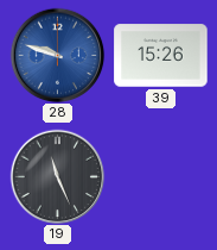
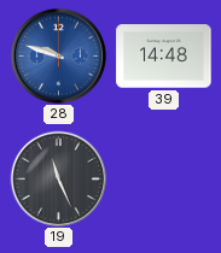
39: 15:26 -> 14:48
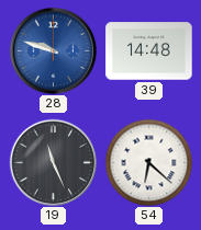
54: none -> 6:22
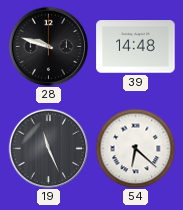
28 dial: blue -> black
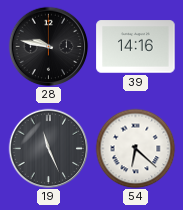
28: 9:48 -> 9:47
39: 14:48 -> 14:16
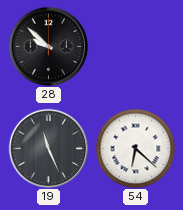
28: 9:47 -> 9:52
39: 14:16 -> none
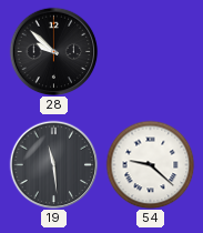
19: 11:26 -> 11:29
54: 6:22 -> 9:22
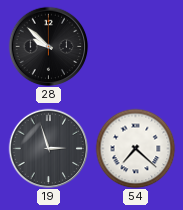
19: 11:29 -> 2:57
54: 9:22 -> 7:22
